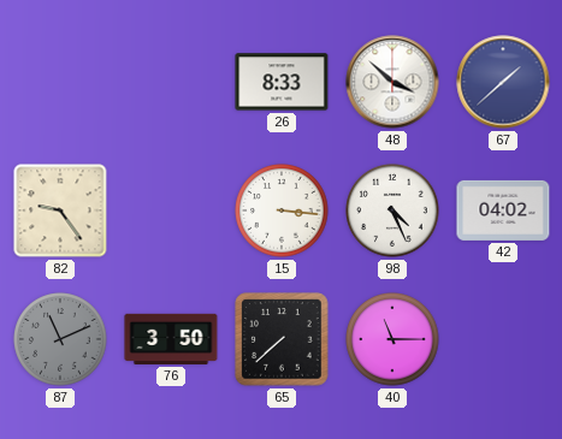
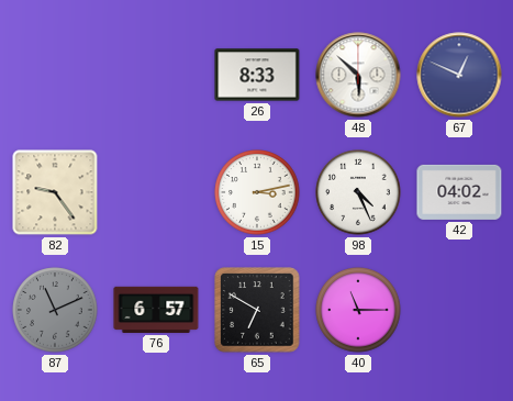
48: 3:52 -> 5:52
67: 1:38 -> 12:49
15: 3:16 -> 3:13
76: 3:50 -> 6:57
65: 7:38 -> 6:50
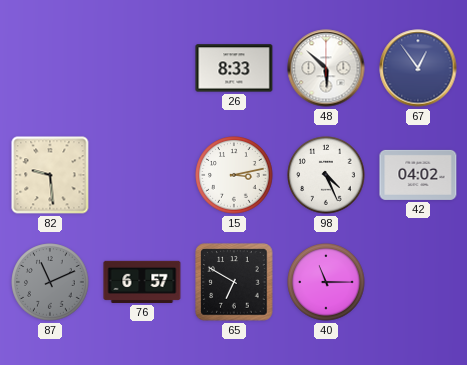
67: 12:49 -> 12:54
82: 9:24 -> 9:29
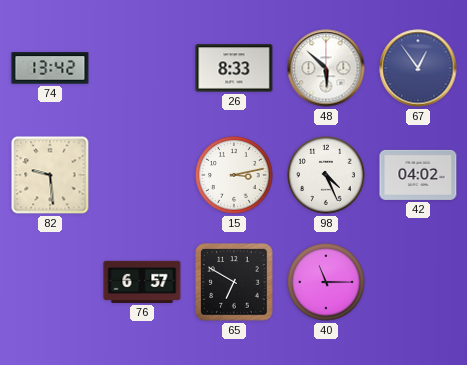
74: none -> 13:42
87: 11:11 -> none
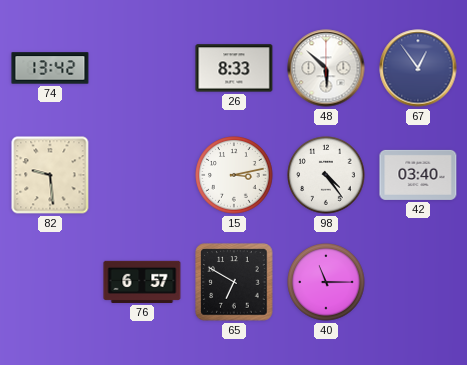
98: 4:26 -> 4:24
42: 04:02 -> 03:40
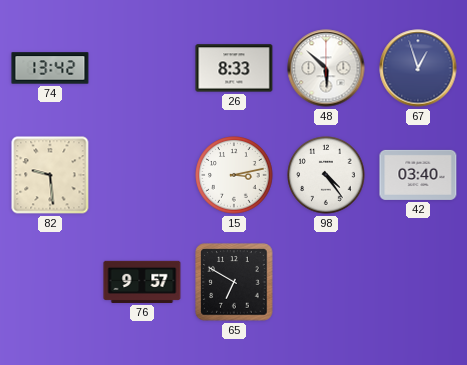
67: 12:54 -> 12:57
76: 6:57 -> 9:57
40: 11:15 -> none
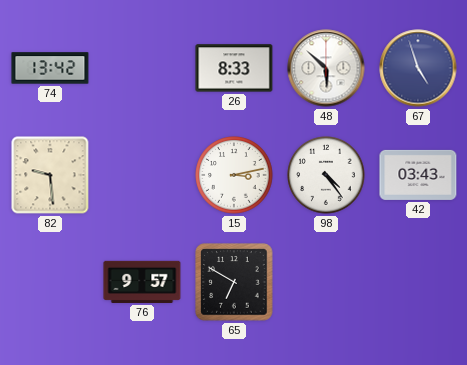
67: 12:57 -> 4:57
42: 03:40 -> 03:43
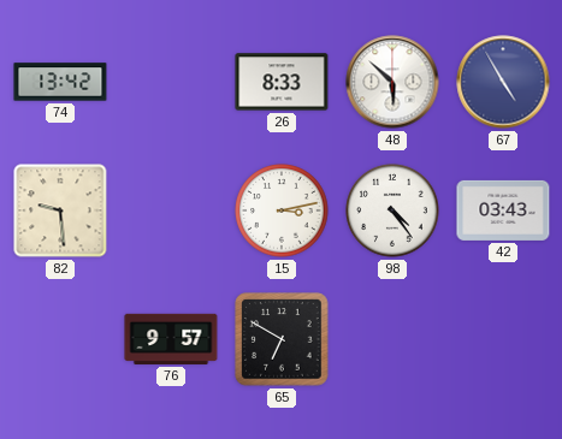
67: 4:57 -> 4:55
